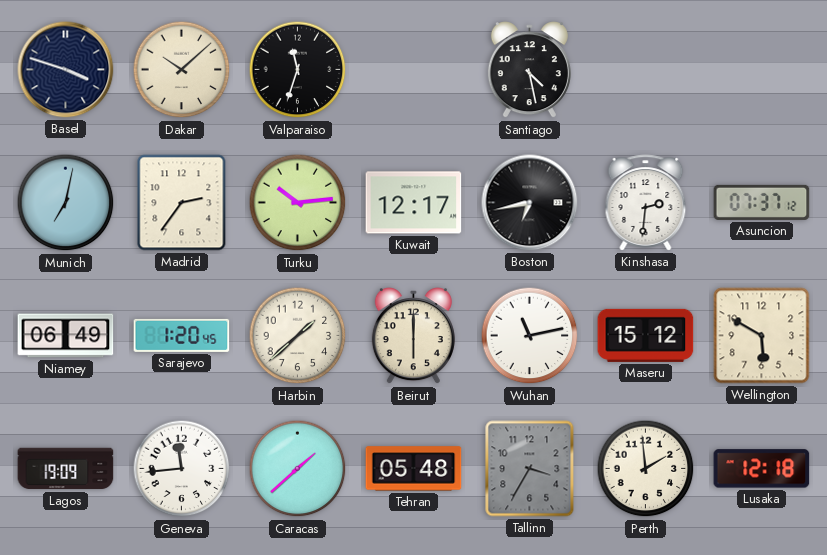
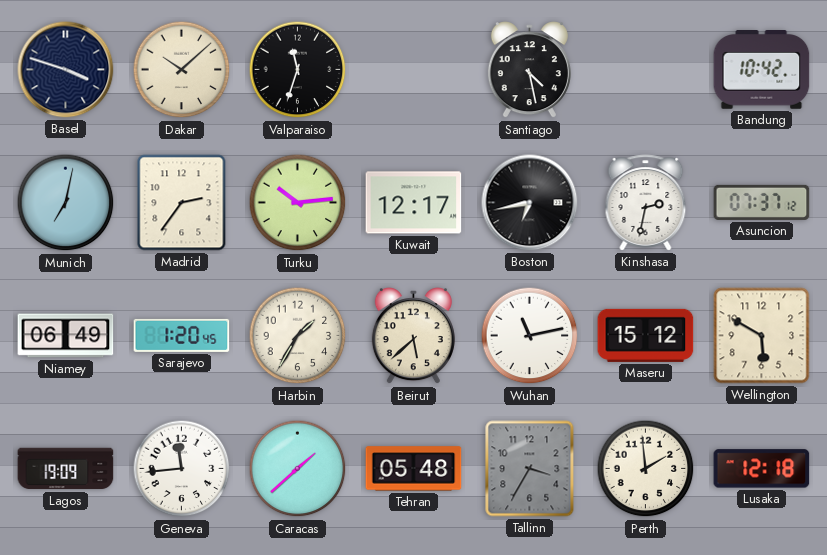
Bandung: none -> 10:42
Kinshasa: 2:31 -> 2:32
Harbin: 1:38 -> 1:35
Beirut: 6:00 -> 5:38
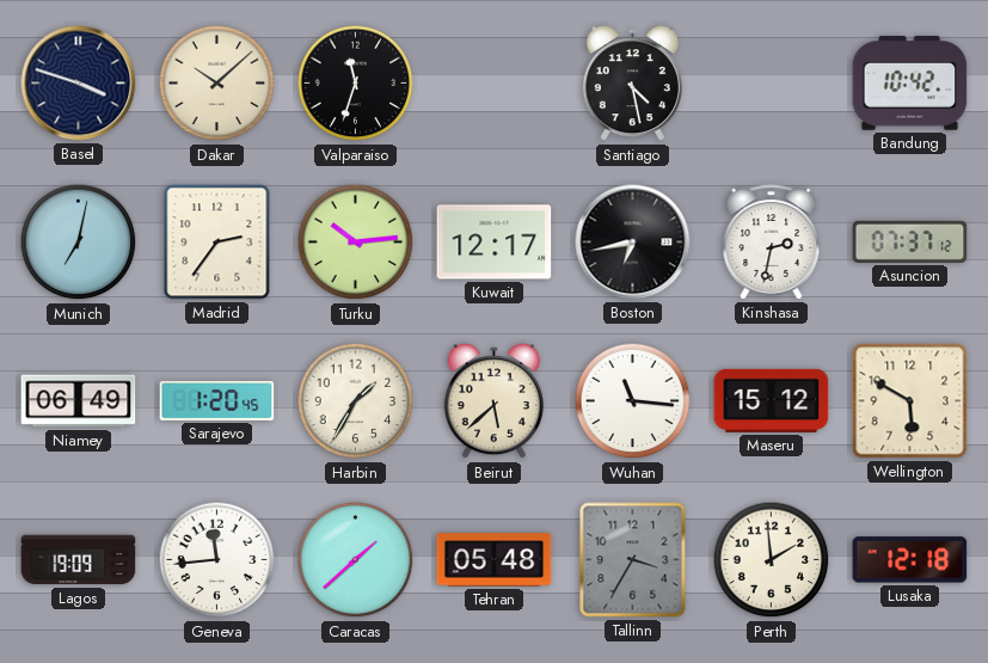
Wuhan: 11:13 -> 11:16
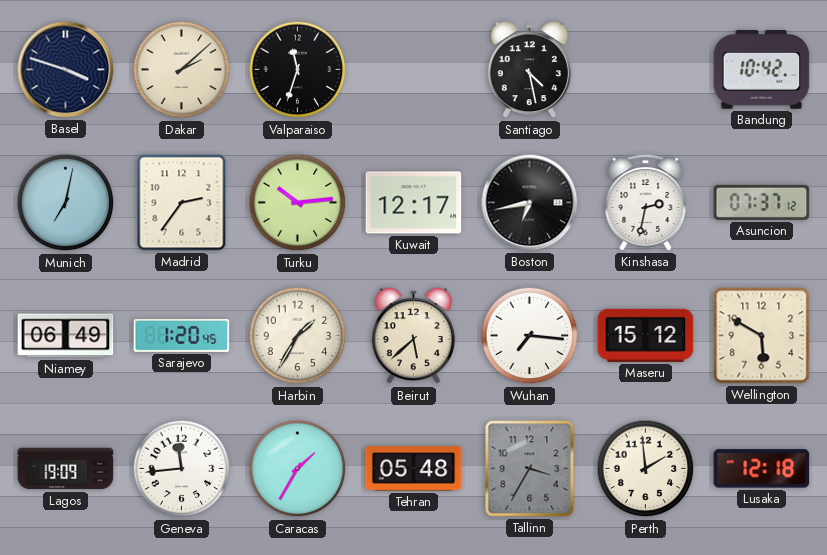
Dakar: 10:08 -> 2:08
Wuhan: 11:16 -> 7:16
Caracas: 1:38 -> 1:35
